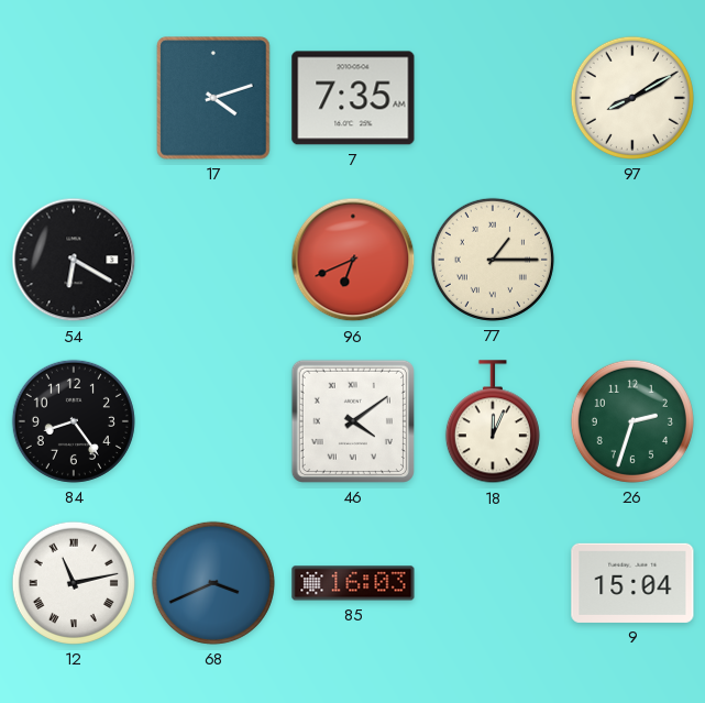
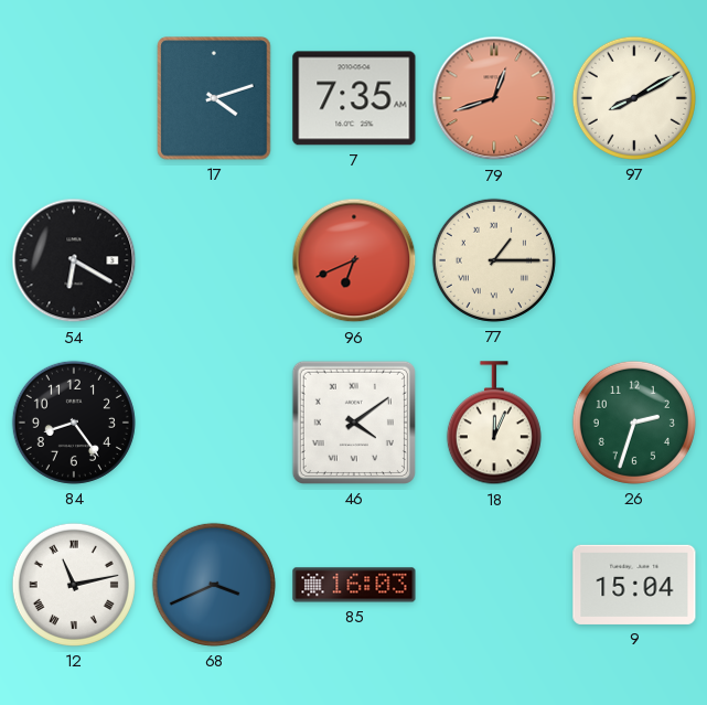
79: none -> 12:42
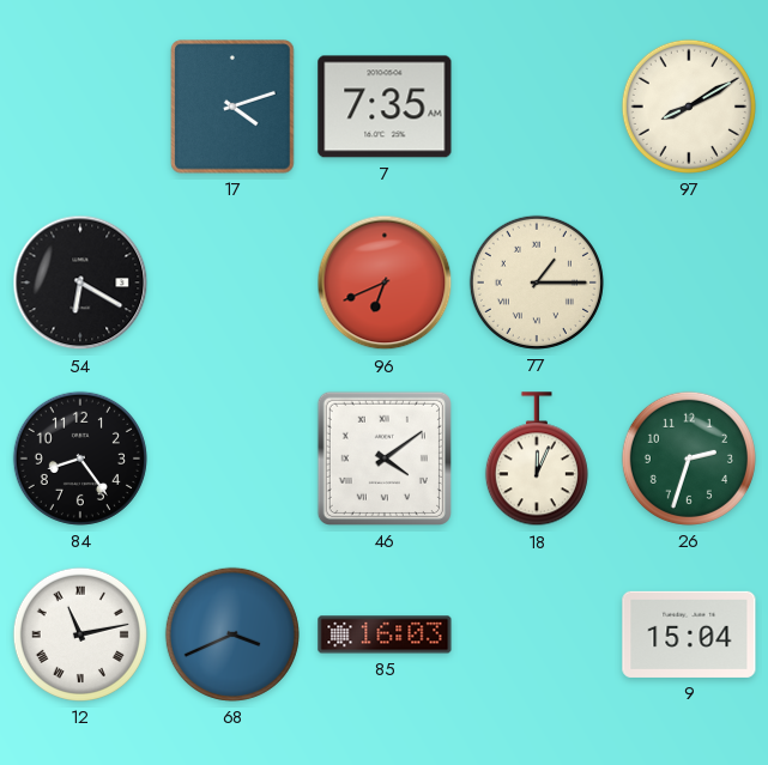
79: 12:42 -> none
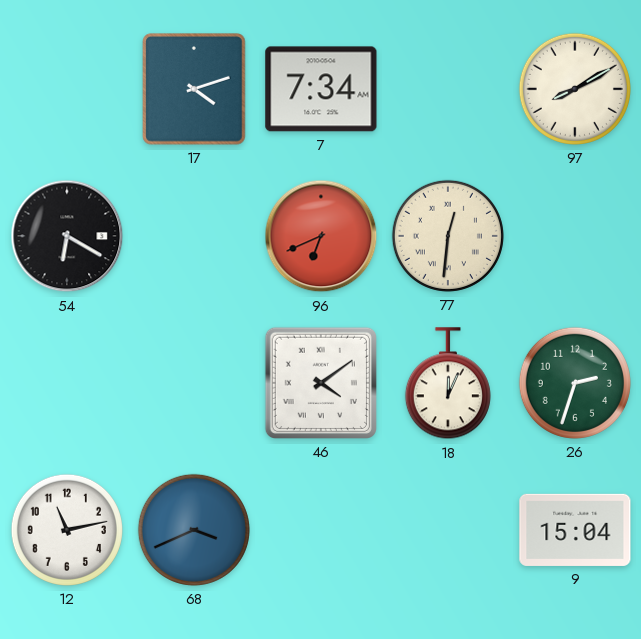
7: 7:35 -> 7:34
77: 1:15 -> 12:31
84: 8:24 -> none
12 numerals: Roman -> Arabic
85: 16:03 -> none
